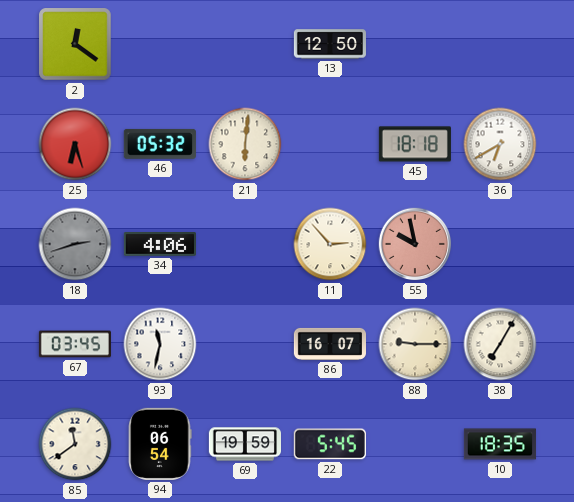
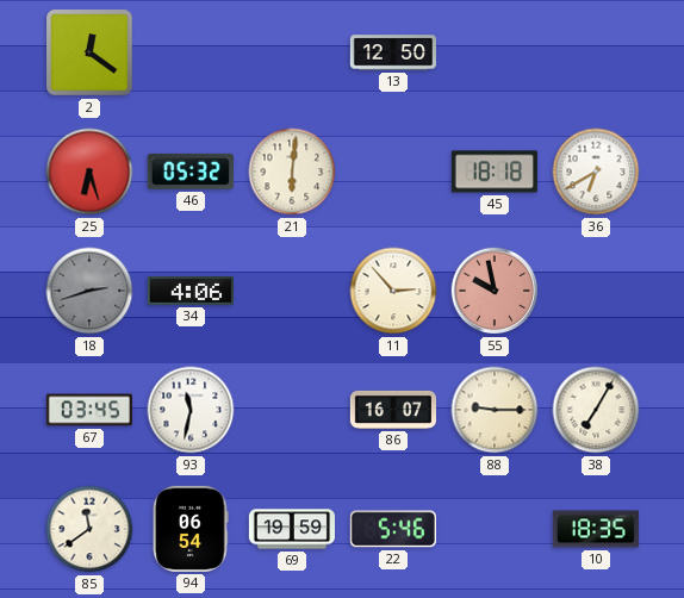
22: 5:45 -> 5:46
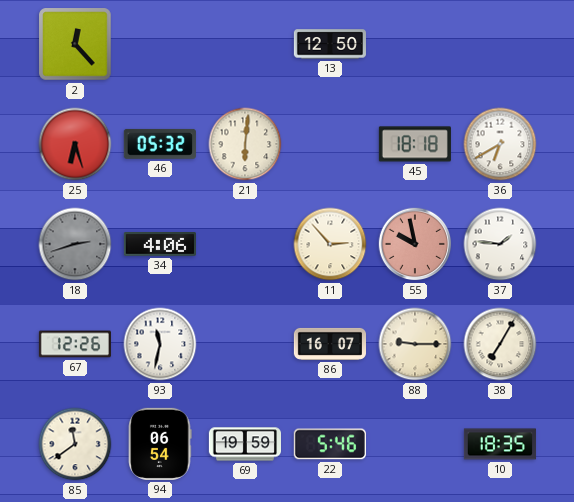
2: 12:21 -> 12:23
37: none -> 1:46
67: 03:45 -> 12:26
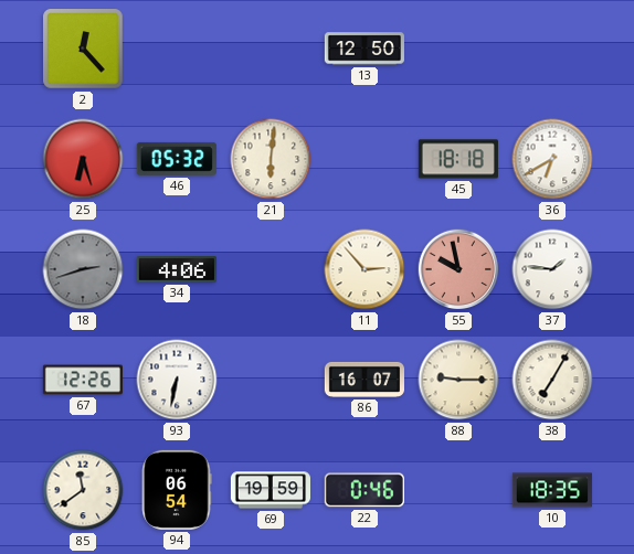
93: 11:32 -> 6:32
22: 5:46 -> 0:46
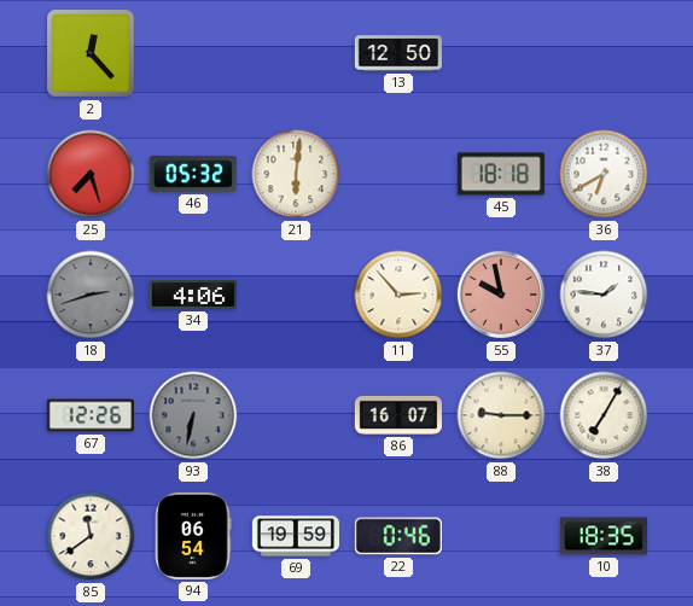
25: 6:27 -> 7:27
93 dial: white -> grey
